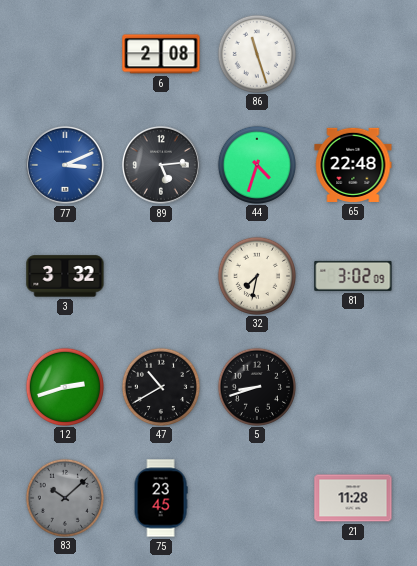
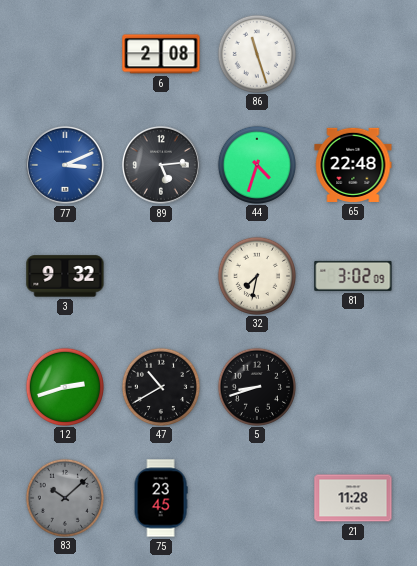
3: 3:32 -> 9:32
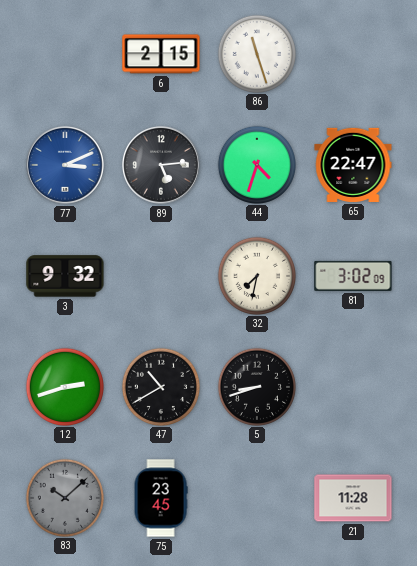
6: 2:08 -> 2:15
65: 22:48 -> 22:47
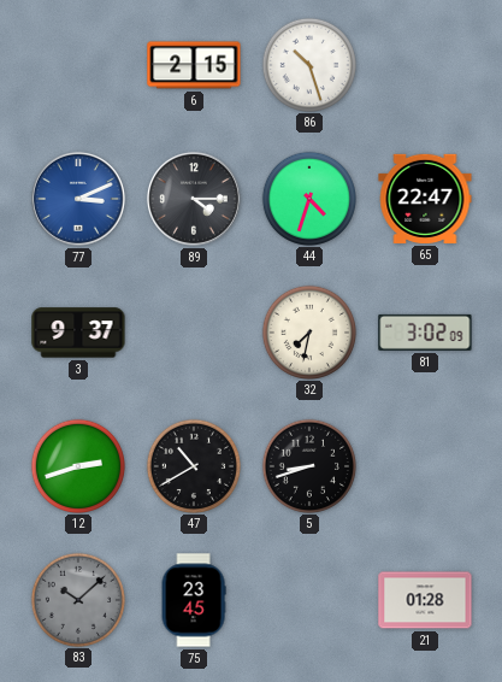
86: 11:27 -> 10:27
89: 5:14 -> 4:15
3: 9:32 -> 9:37
21: 11:28 -> 01:28
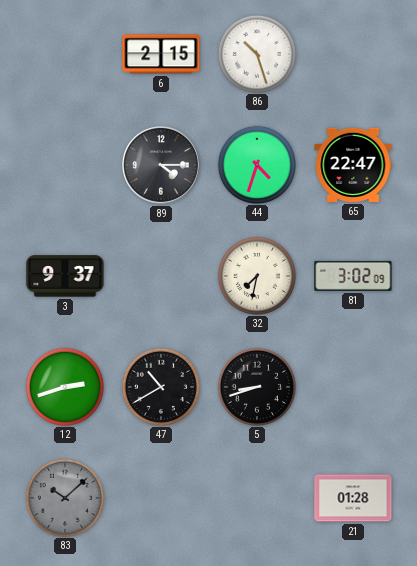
77: 3:11 -> none
75: 23:45 -> none
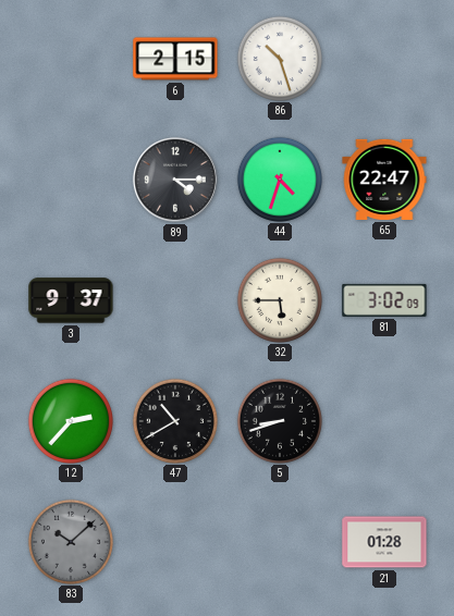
32: 7:32 -> 5:45
12: 2:42 -> 2:37
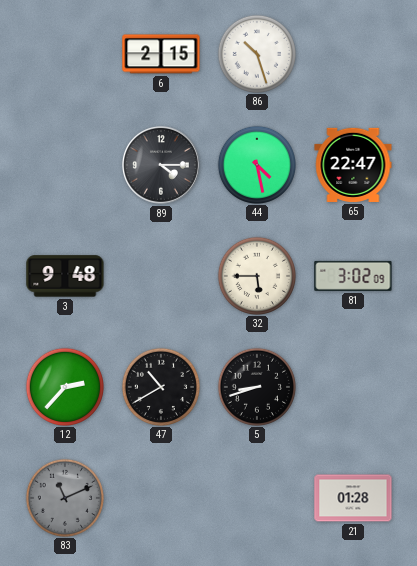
44: 4:33 -> 4:28
3: 9:37 -> 9:48
83: 10:08 -> 11:11
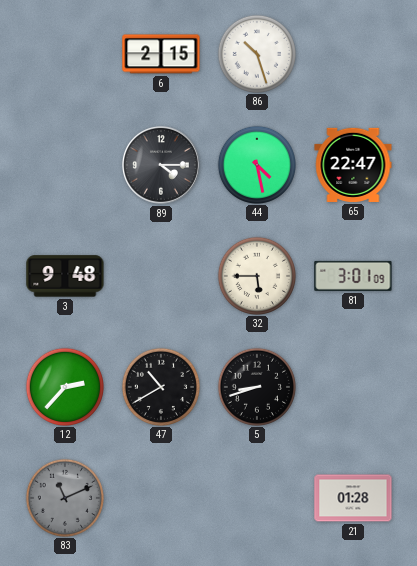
81: 3:02 -> 3:01
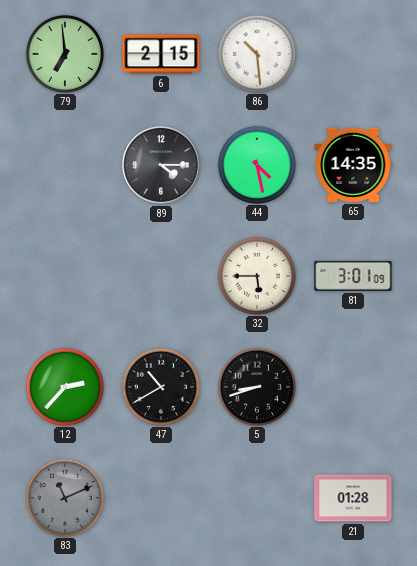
79: none -> 6:59
86: 10:27 -> 10:29
65: 22:47 -> 14:35
3: 9:48 -> none
